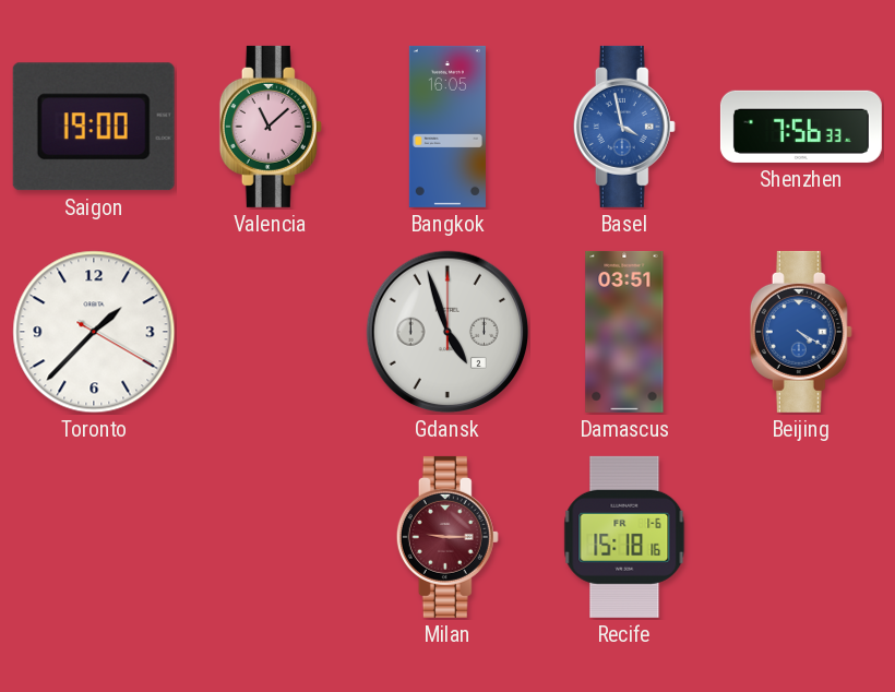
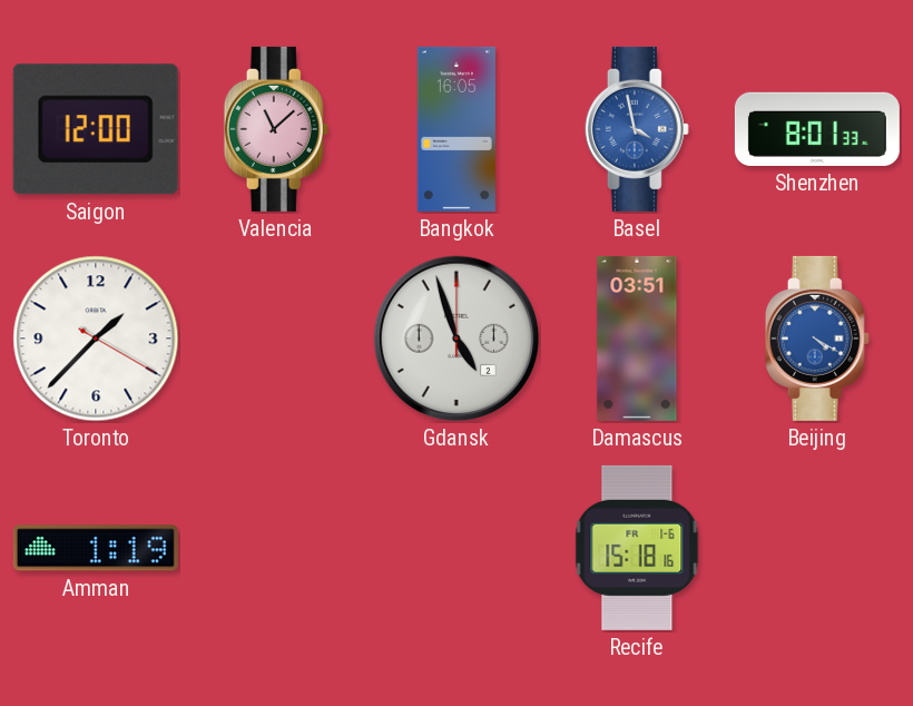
Saigon: 19:00 -> 12:00
Shenzhen: 7:56 -> 8:01
Amman: none -> 1:19
Milan: 9:15 -> none
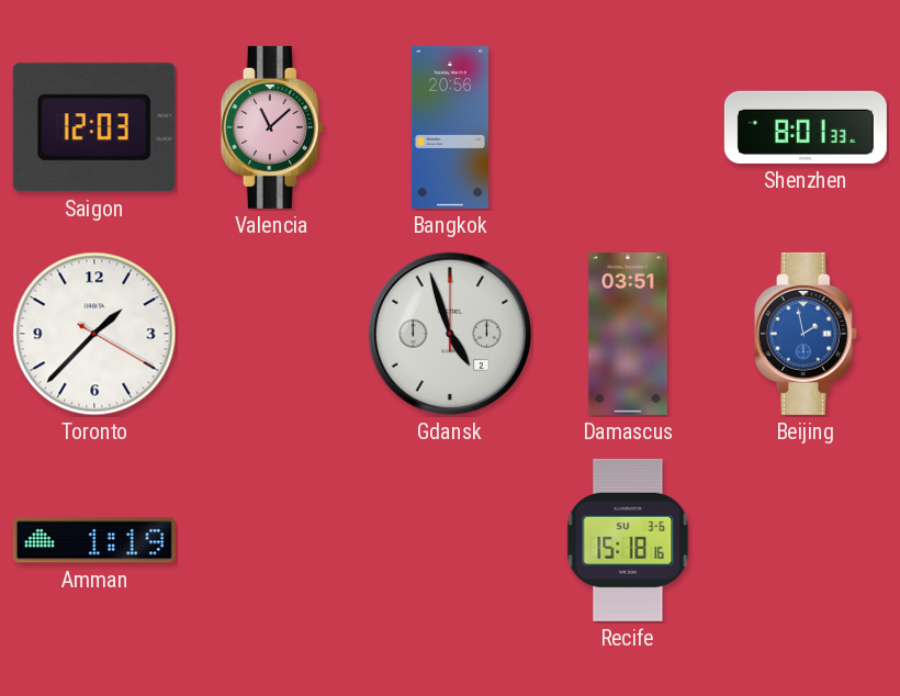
Saigon: 12:00 -> 12:03
Bangkok: 16:05 -> 20:56
Basel: 3:58 -> none
Beijing: 4:20 -> 1:58
Recife date: FR 1-6 -> SU 3-6
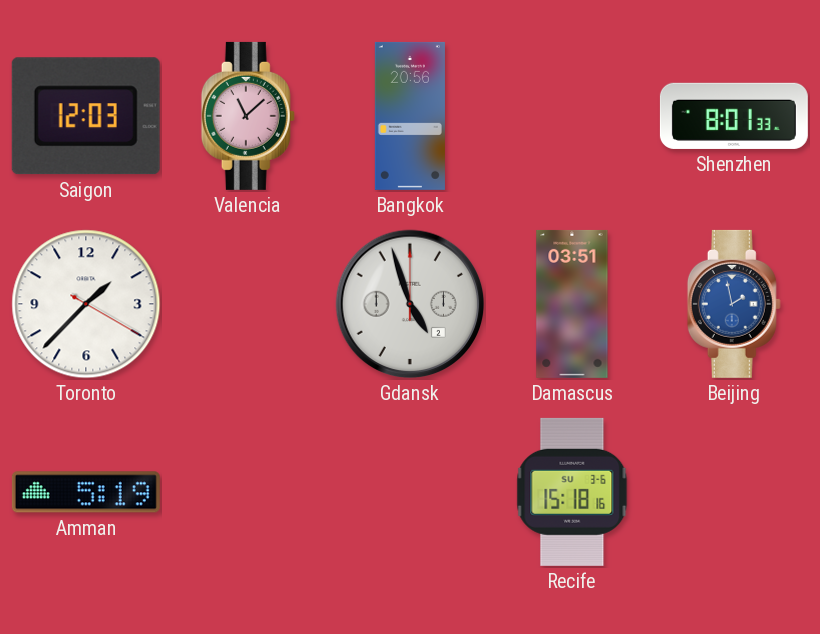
Amman: 1:19 -> 5:19
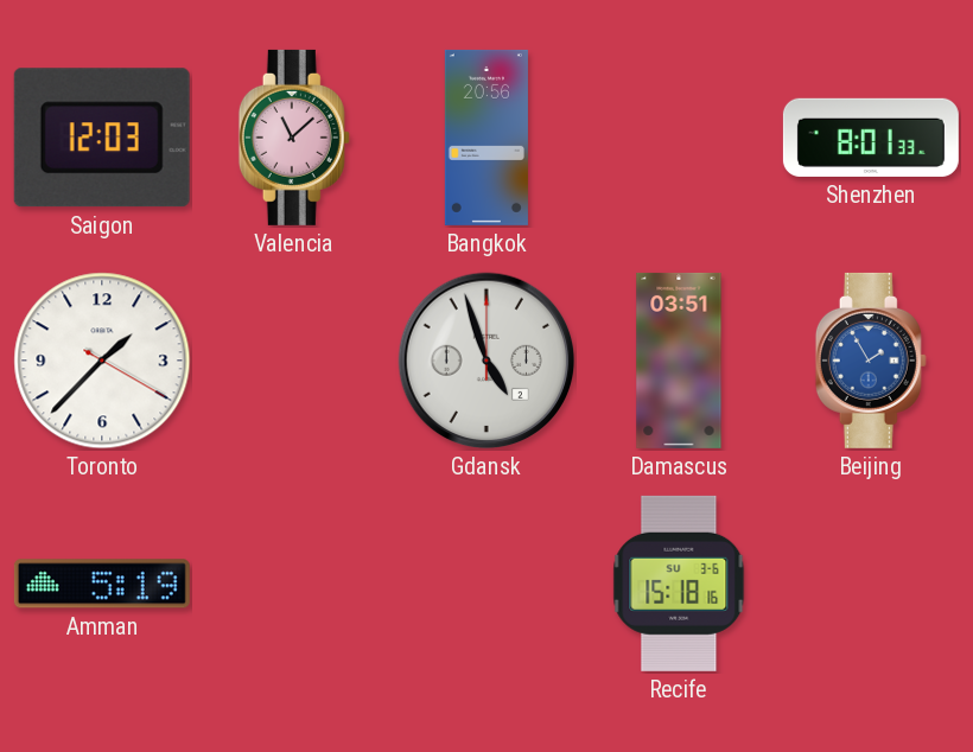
Beijing: 1:58 -> 1:55
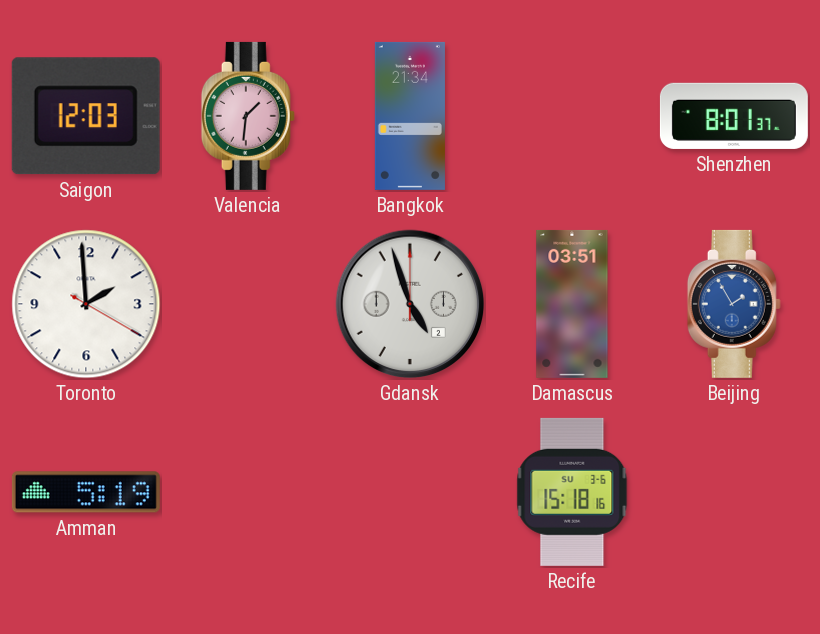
Valencia: 11:08 -> 1:31
Bangkok: 20:56 -> 21:34
Shenzhen: 8:01:33 -> 8:01:37
Toronto: 1:37 -> 1:59
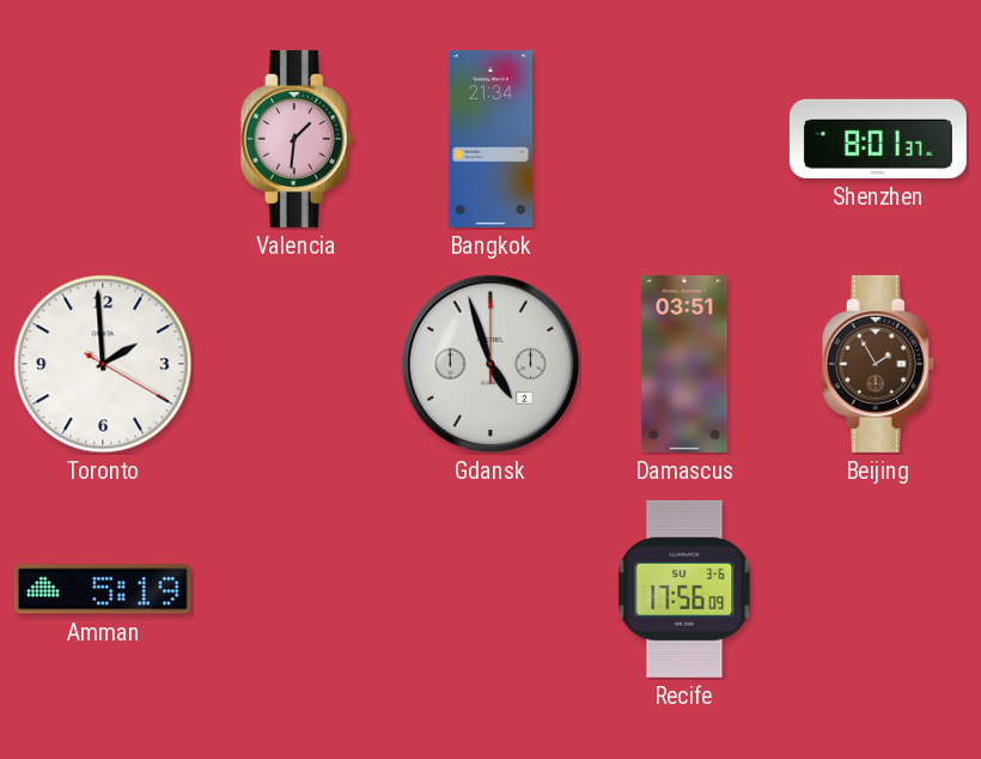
Saigon: 12:03 -> none
Beijing dial: blue -> brown
Recife: 15:18 -> 17:56
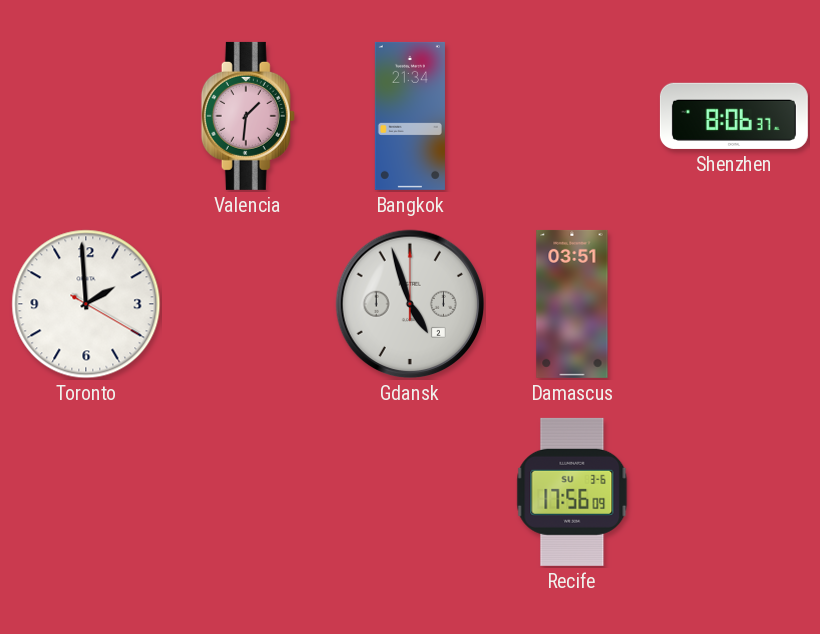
Shenzhen: 8:01 -> 8:06
Beijing: 1:55 -> none
Amman: 5:19 -> none
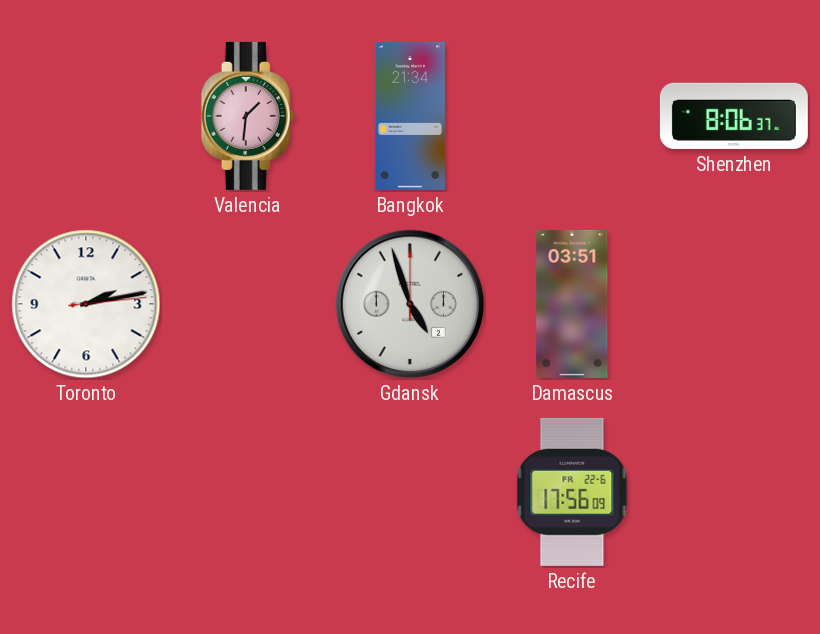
Toronto: 1:59 -> 2:13
Recife date: SU 3-6 -> FR 22-6
